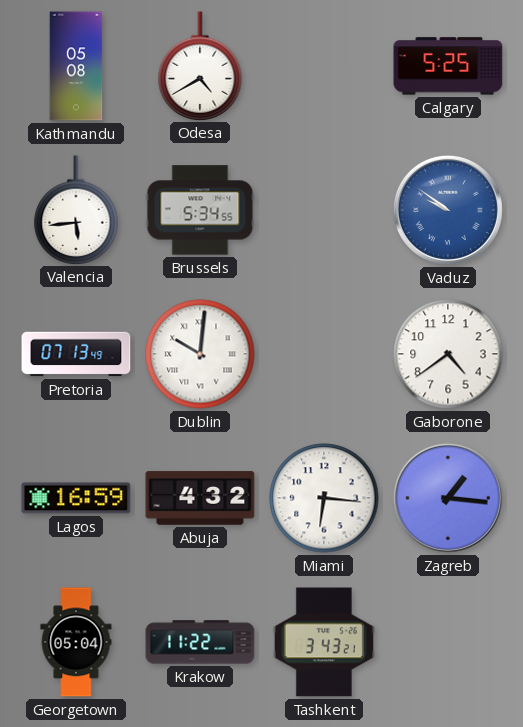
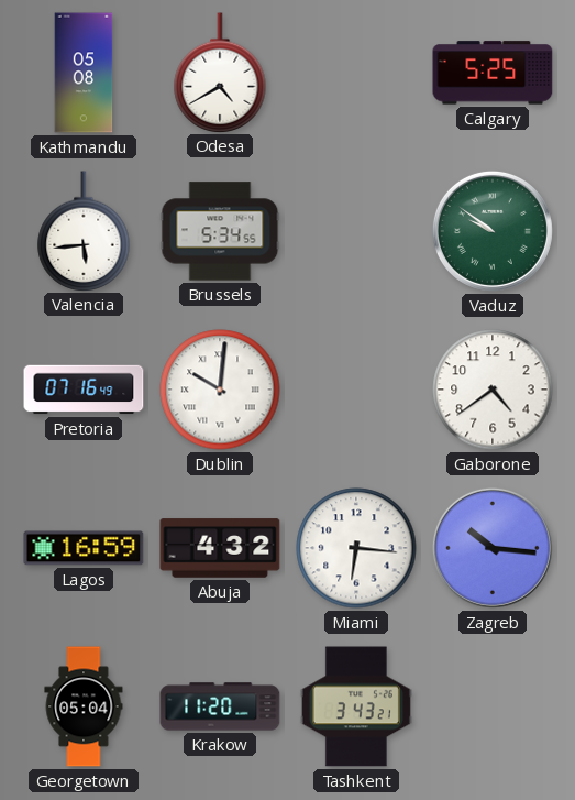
Vaduz dial: blue -> green
Pretoria: 07:13 -> 07:16
Zagreb: 1:16 -> 10:16
Krakow: 11:22 -> 11:20
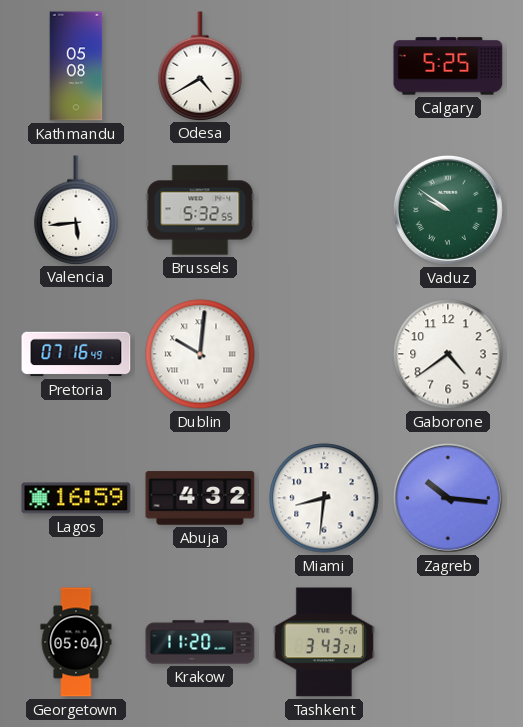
Brussels: 5:34 -> 5:32
Miami: 6:16 -> 8:31
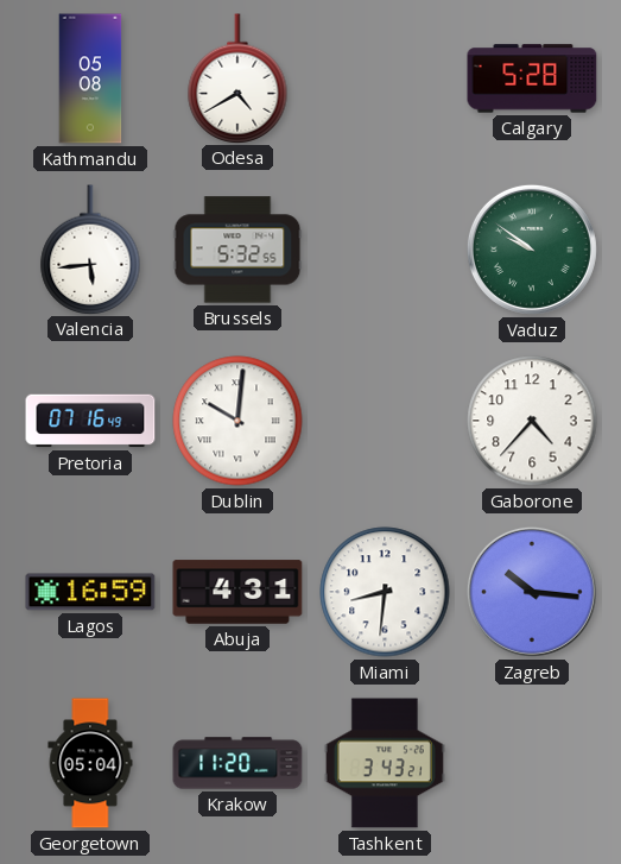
Calgary: 5:25 -> 5:28
Gaborone: 4:39 -> 4:37
Abuja: 4:32 -> 4:31
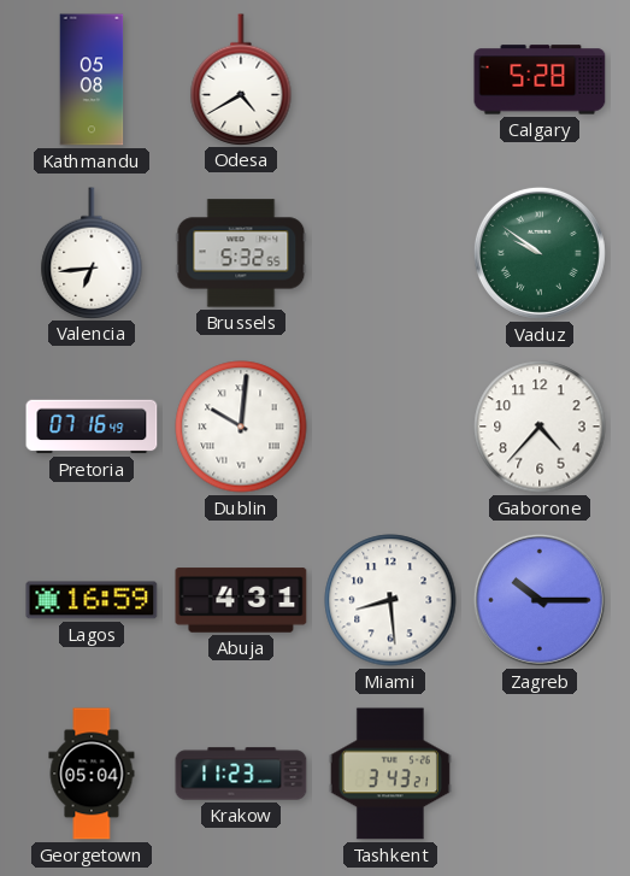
Valencia: 5:44 -> 6:44
Miami: 8:31 -> 8:29
Zagreb: 10:16 -> 10:15
Krakow: 11:20 -> 11:23
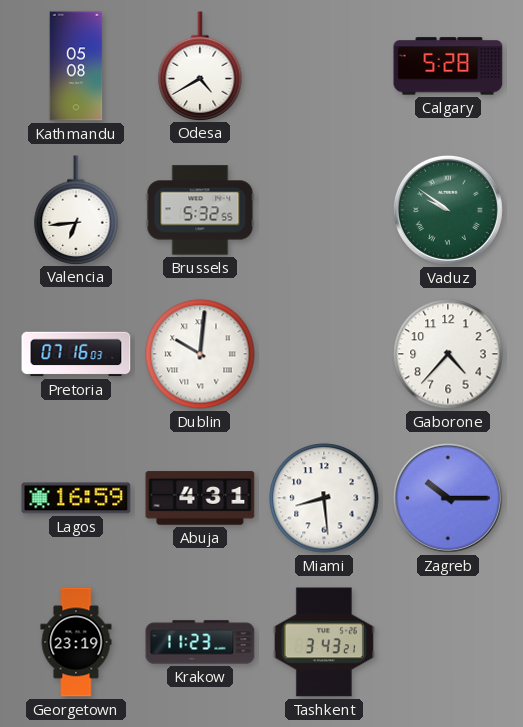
Pretoria: 07:16:49 -> 07:16:03
Georgetown: 05:04 -> 23:19
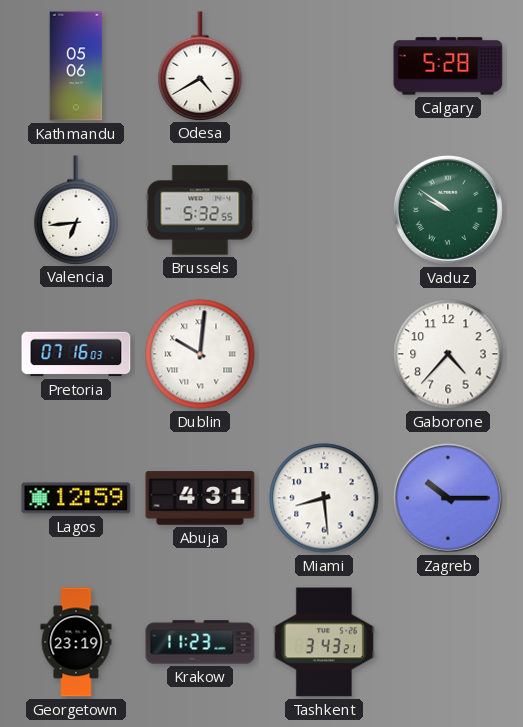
Kathmandu: 05:08 -> 05:06
Lagos: 16:59 -> 12:59
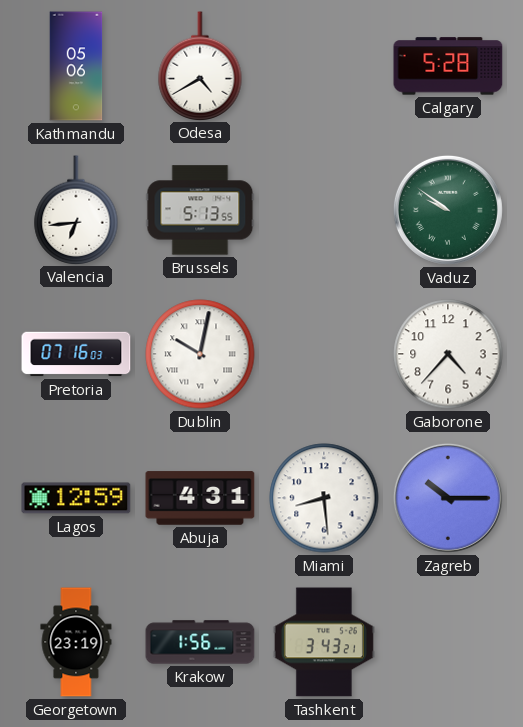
Brussels: 5:32 -> 5:13
Dublin: 10:01 -> 10:02
Krakow: 11:23 -> 1:56
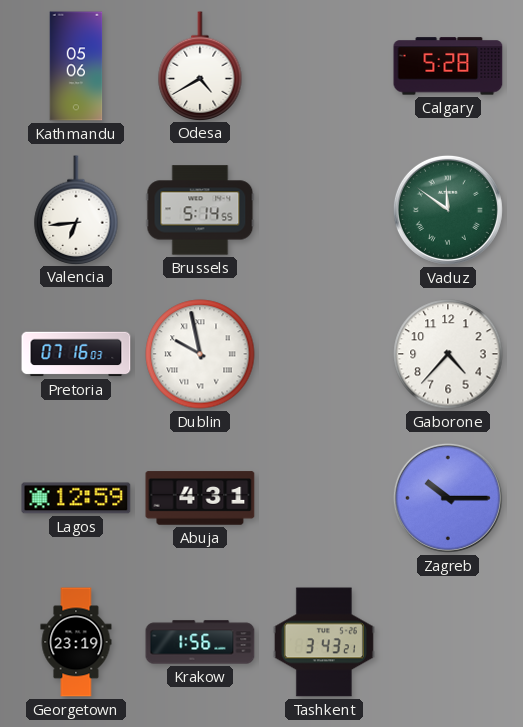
Brussels: 5:13 -> 5:14
Vaduz: 9:51 -> 11:51
Dublin: 10:02 -> 9:58
Miami: 8:29 -> none
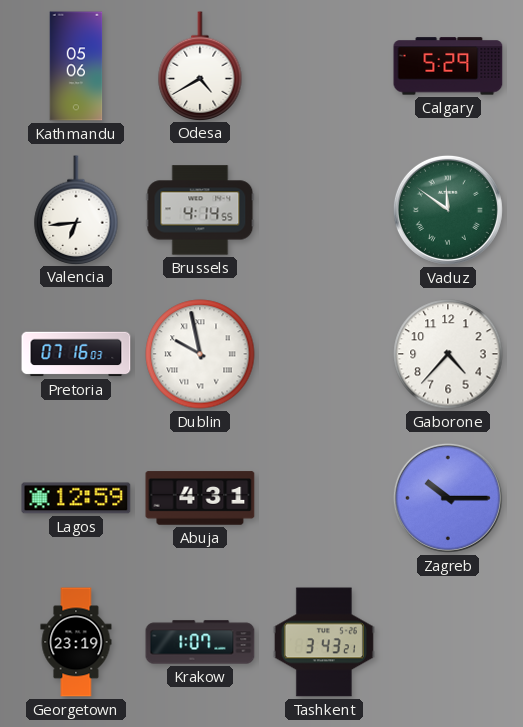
Calgary: 5:28 -> 5:29
Brussels: 5:14 -> 4:14
Krakow: 1:56 -> 1:07
